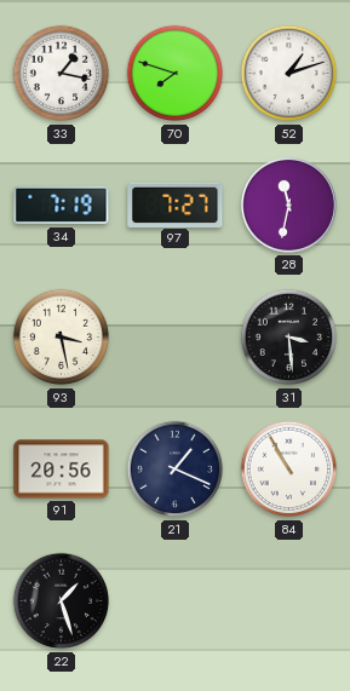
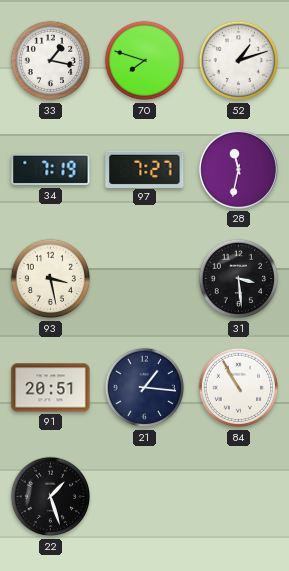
91: 20:56 -> 20:51
21: 1:19 -> 1:16
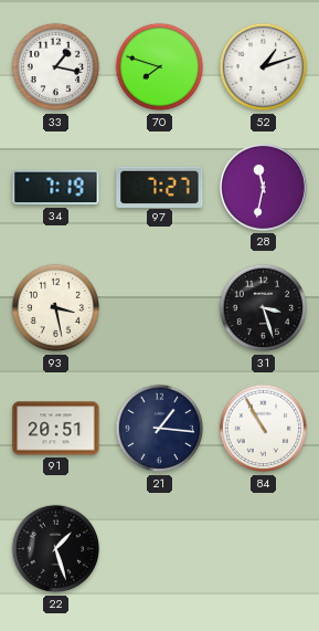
31: 3:29 -> 3:27
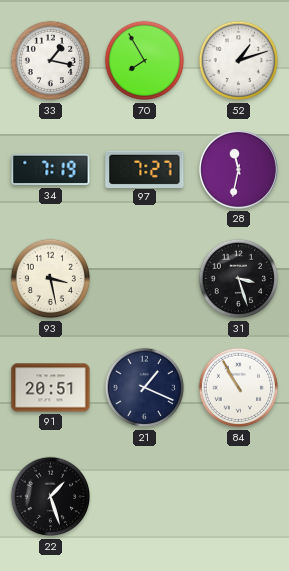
70: 7:48 -> 7:55
21: 1:16 -> 1:19
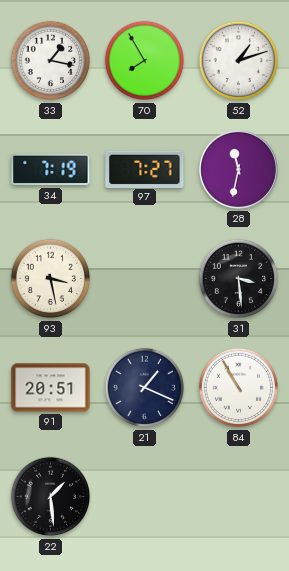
31: 3:27 -> 3:29
22: 1:27 -> 1:29
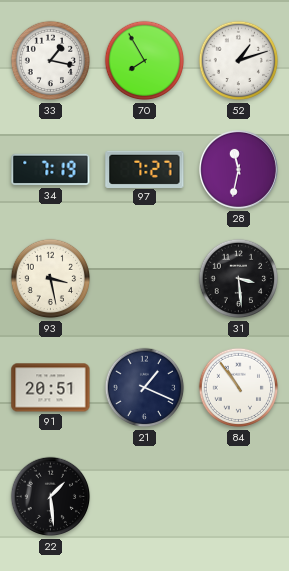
84: 10:55 -> 10:54
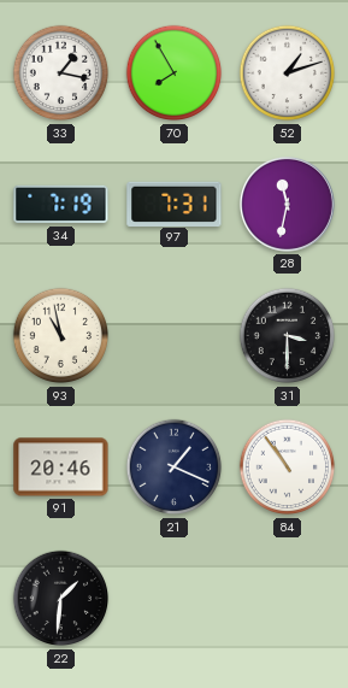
97: 7:27 -> 7:31
93: 3:28 -> 10:58
31: 3:29 -> 3:30
91: 20:51 -> 20:46
22: 1:29 -> 1:31
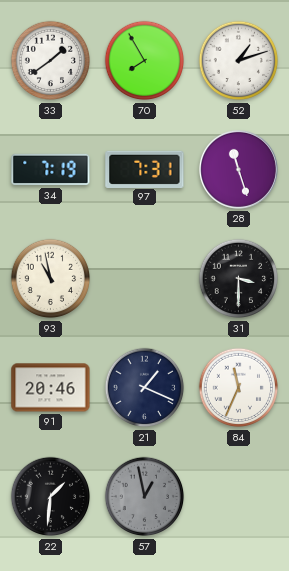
33: 1:17 -> 1:39
28: 11:32 -> 11:27
84: 10:54 -> 11:34
57: none -> 12:58
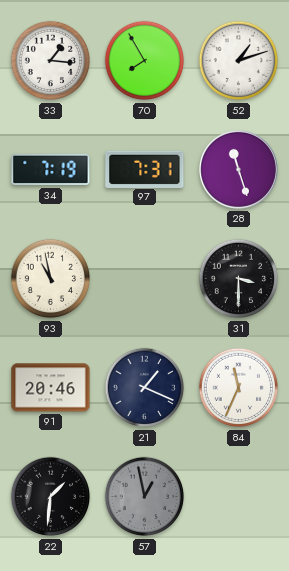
33: 1:39 -> 1:16
